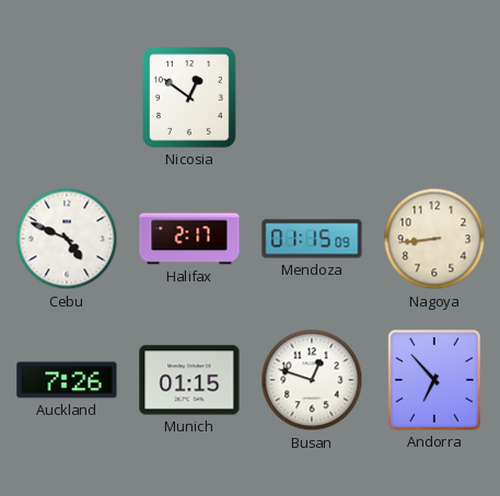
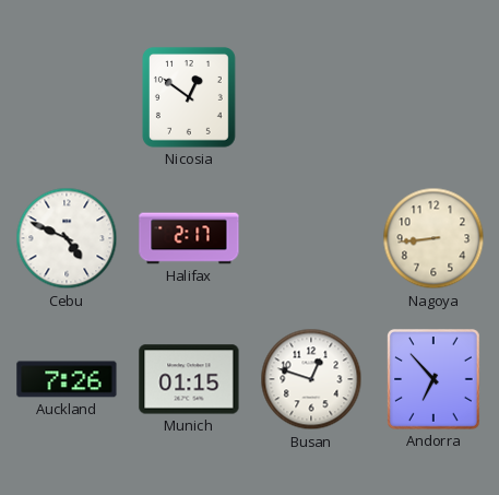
Mendoza: 01:15 -> none
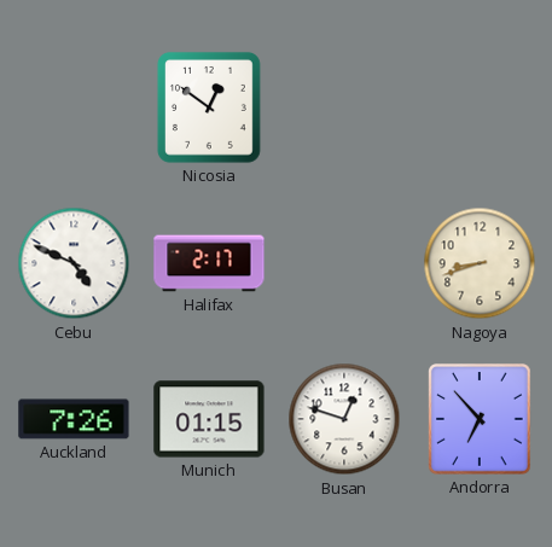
Nagoya: 8:44 -> 8:42
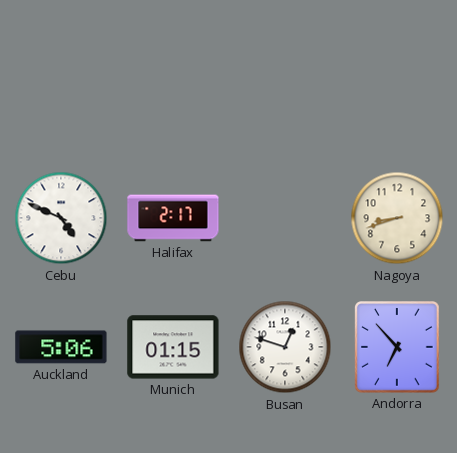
Nicosia: 12:51 -> none
Auckland: 7:26 -> 5:06
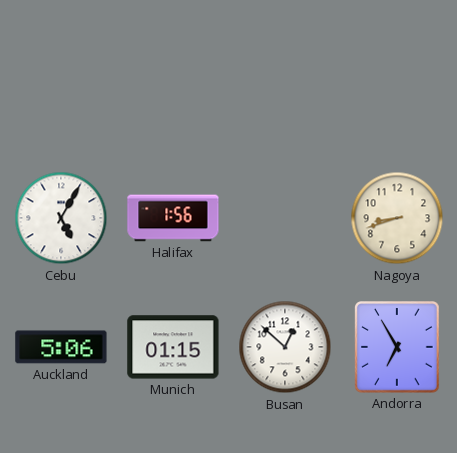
Cebu: 4:49 -> 5:05
Halifax: 2:17 -> 1:56
Busan: 12:48 -> 12:52
Andorra: 6:53 -> 6:55
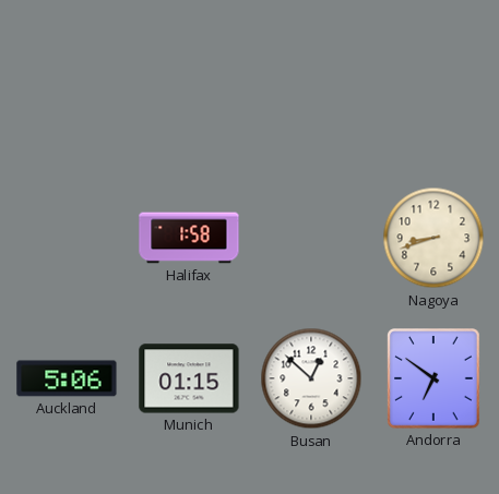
Cebu: 5:05 -> none
Halifax: 1:56 -> 1:58
Andorra: 6:55 -> 6:51
